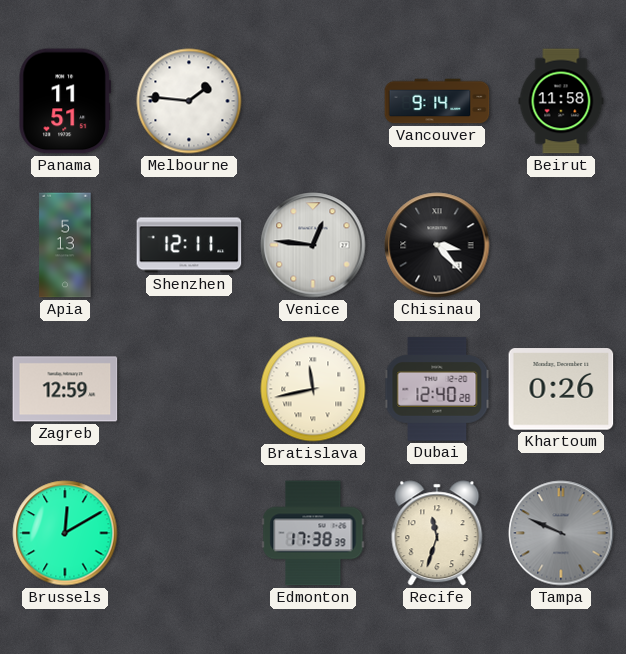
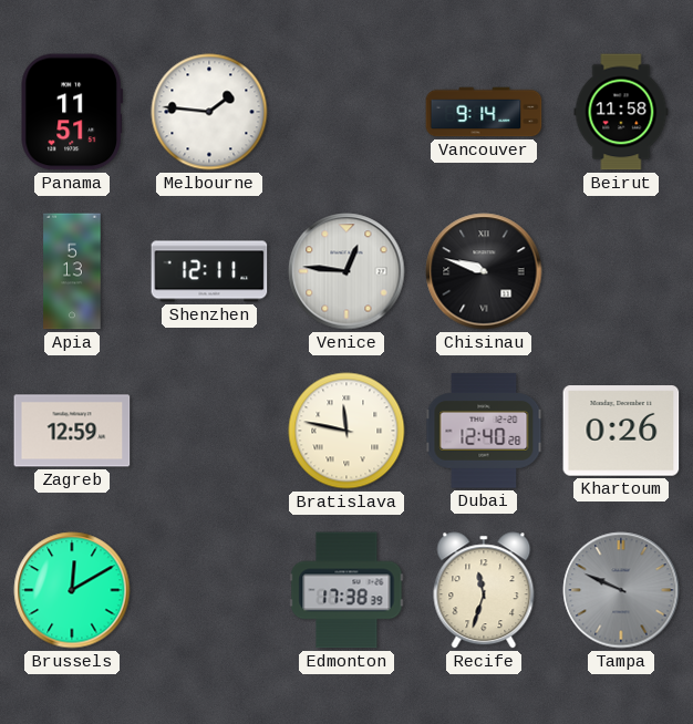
Chisinau: 3:23 -> 9:48
Bratislava: 11:43 -> 11:47
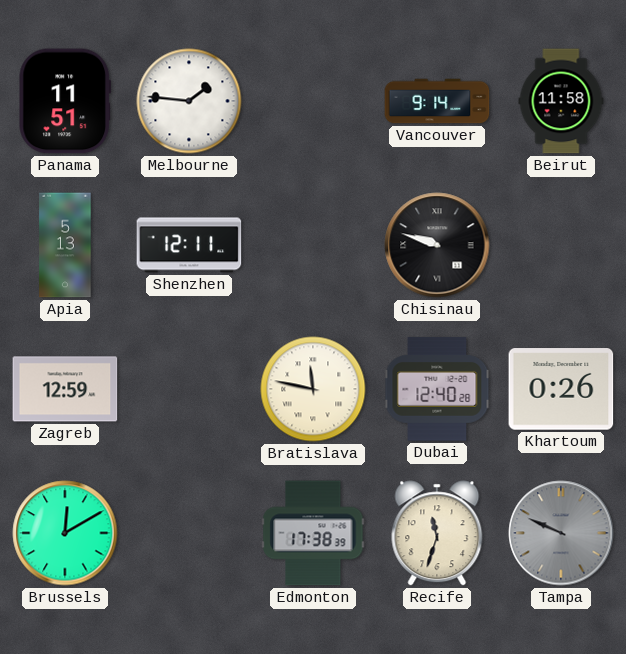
Venice: 12:46 -> none
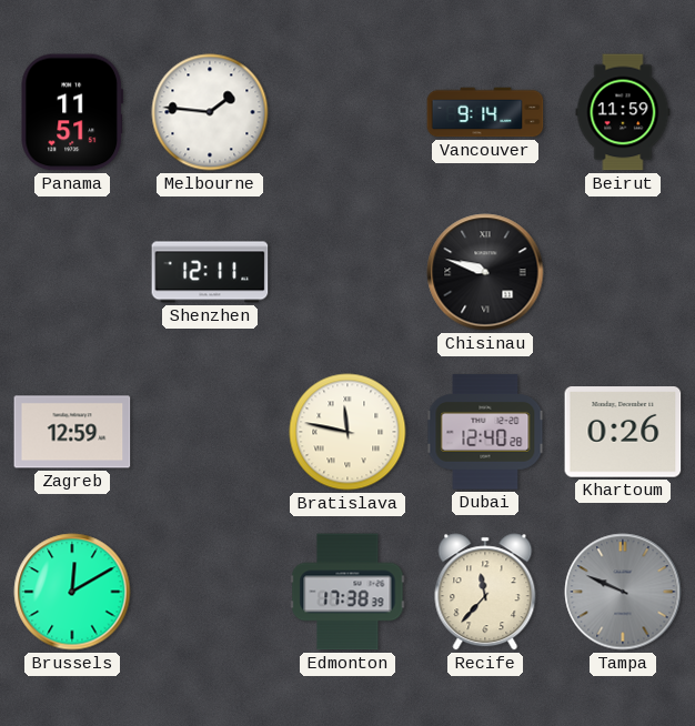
Beirut: 11:58 -> 11:59
Apia: 5:13 -> none
Recife: 11:33 -> 11:37
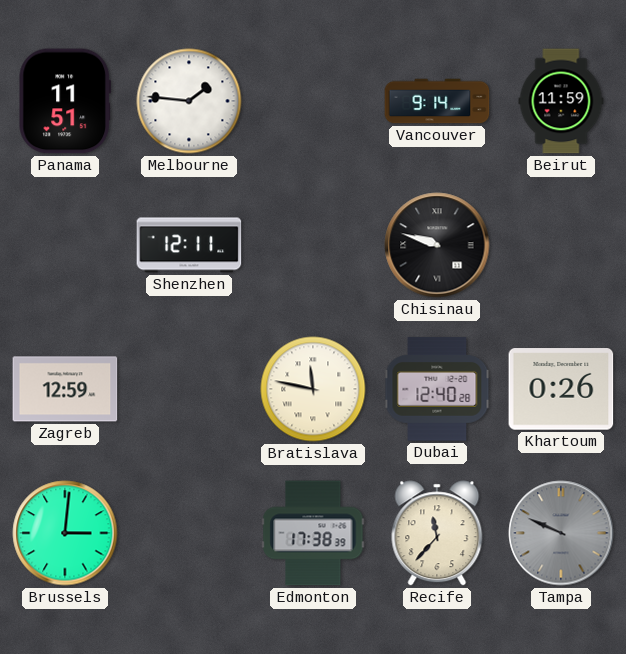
Brussels: 12:10 -> 3:01
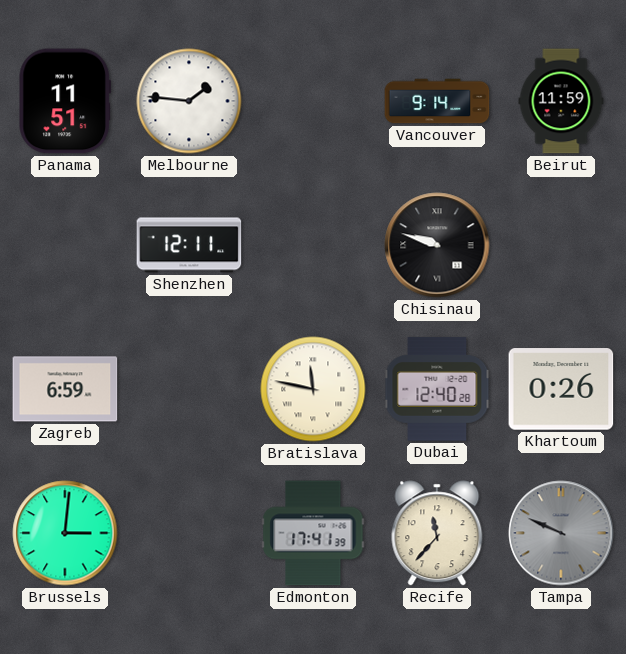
Zagreb: 12:59 -> 6:59
Edmonton: 17:38 -> 17:41
